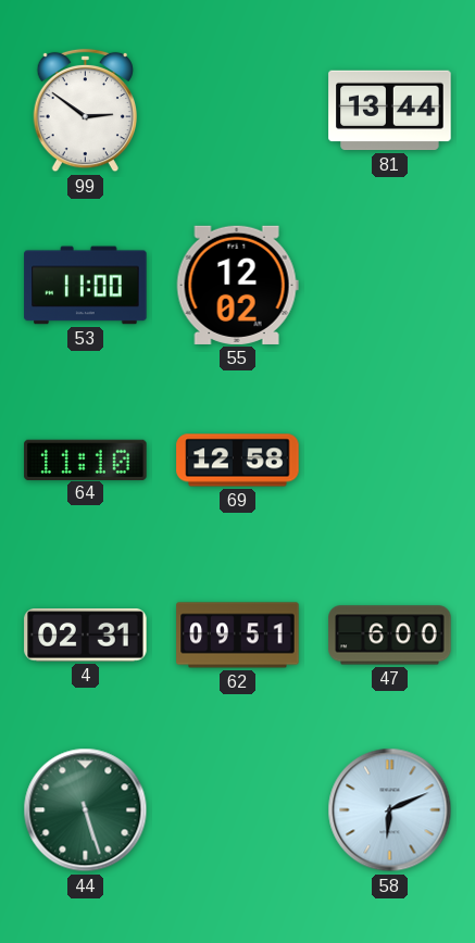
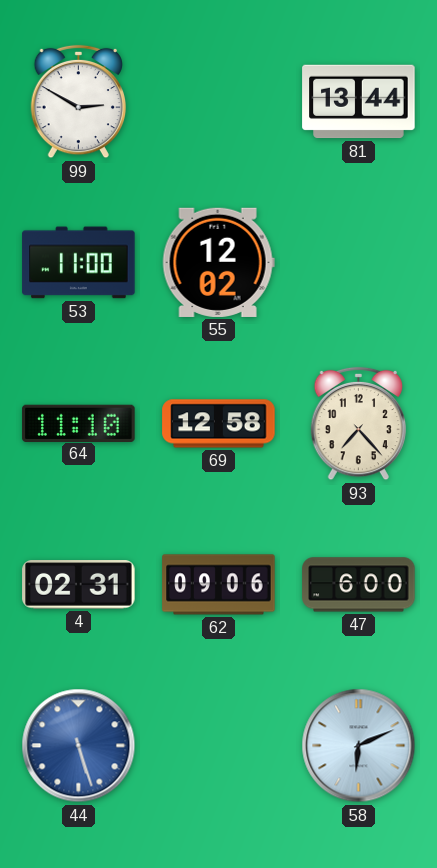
99: 2:51 -> 2:50
93: none -> 7:23
62: 09:51 -> 09:06
44 dial: green -> blue
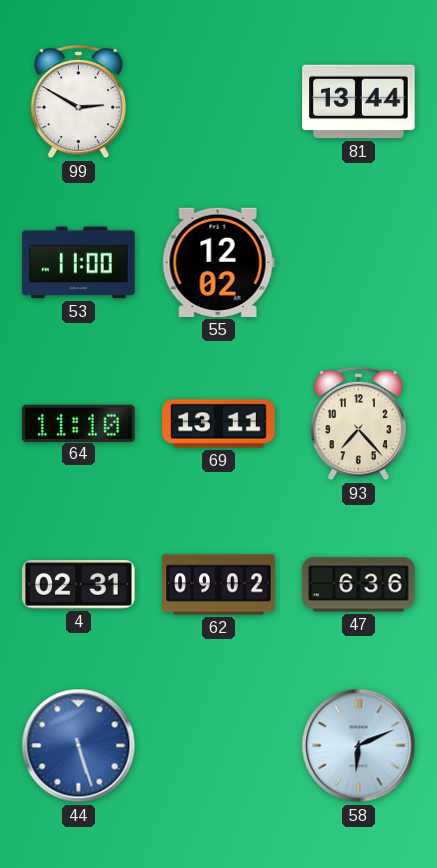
69: 12:58 -> 13:11
62: 09:06 -> 09:02
47: 6:00 -> 6:36
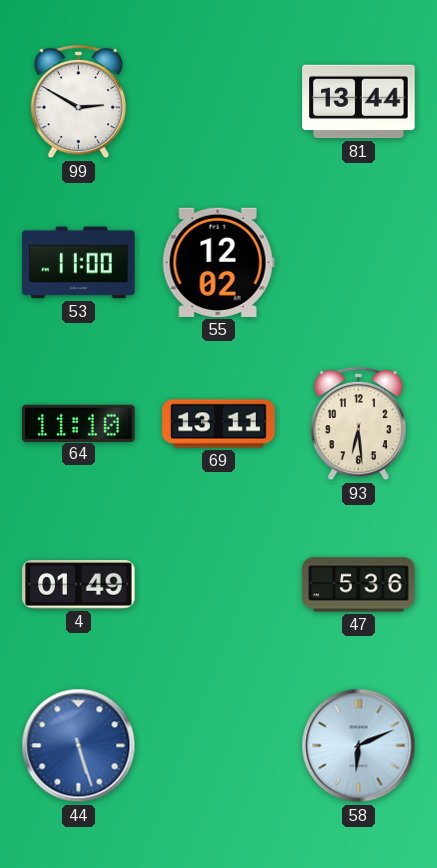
93: 7:23 -> 6:29
4: 02:31 -> 01:49
62: 09:02 -> none
47: 6:36 -> 5:36
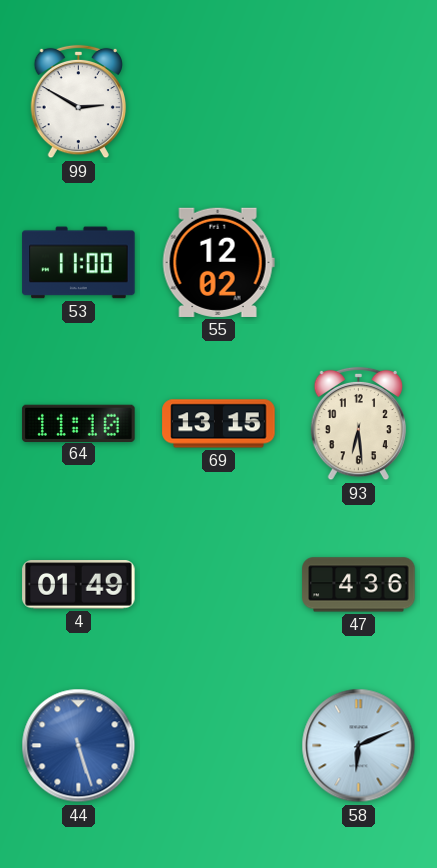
81: 13:44 -> none
69: 13:11 -> 13:15
47: 5:36 -> 4:36
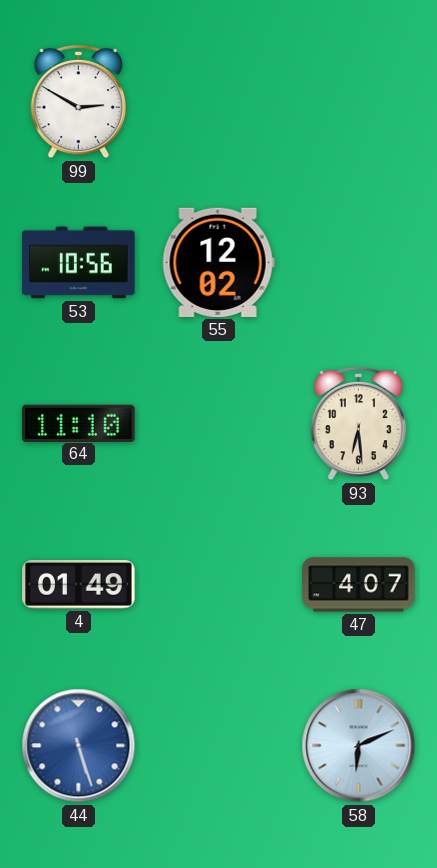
53: 11:00 -> 10:56
69: 13:15 -> none
47: 4:36 -> 4:07
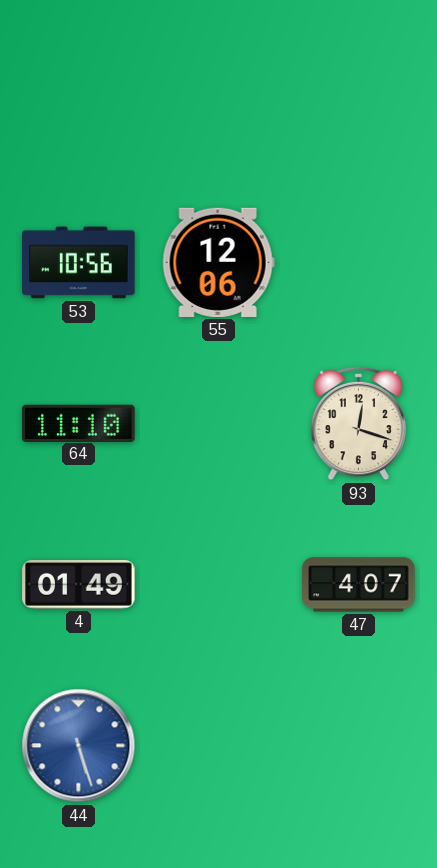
99: 2:50 -> none
55: 12:02 -> 12:06
93: 6:29 -> 12:18
58: 6:11 -> none
